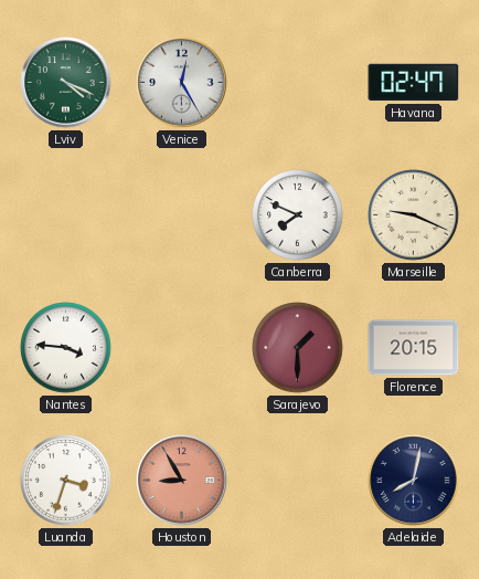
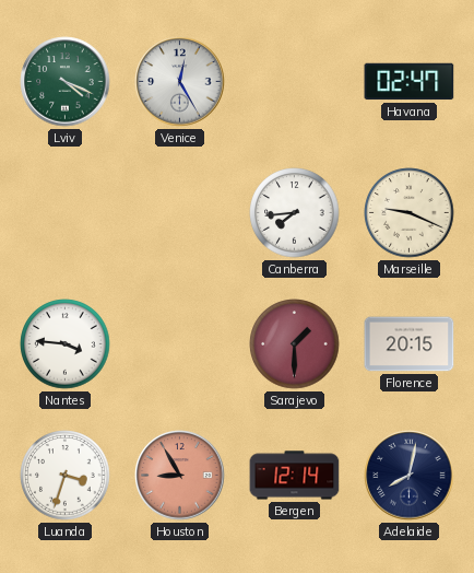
Canberra: 7:49 -> 7:44
Bergen: none -> 12:14
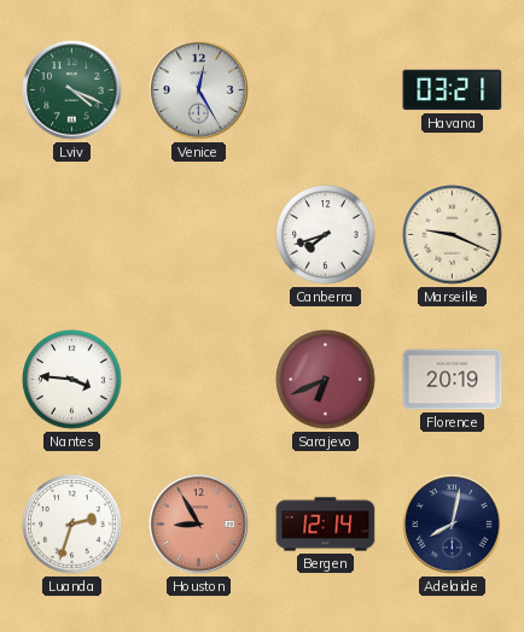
Havana: 02:47 -> 03:21
Canberra: 7:44 -> 7:42
Sarajevo: 1:30 -> 6:41
Florence: 20:15 -> 20:19
Luanda: 3:33 -> 2:33
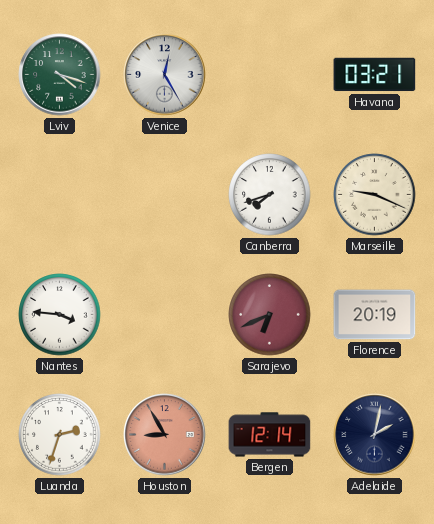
Lviv: 4:19 -> 4:18
Adelaide: 8:02 -> 2:02
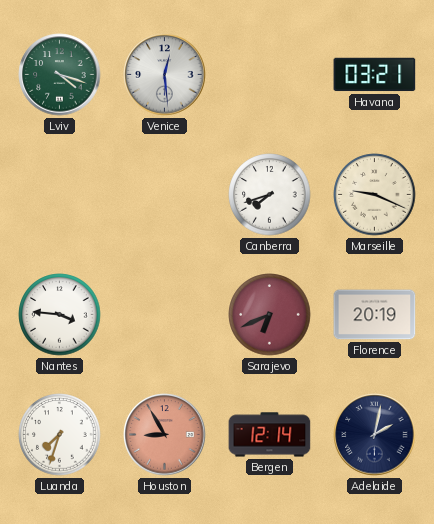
Venice: 12:25 -> 12:29
Luanda: 2:33 -> 7:33
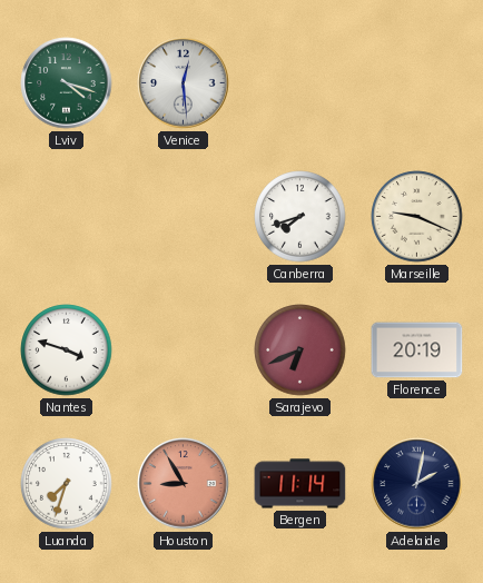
Havana: 03:21 -> none
Nantes: 3:46 -> 3:48
Bergen: 12:14 -> 11:14
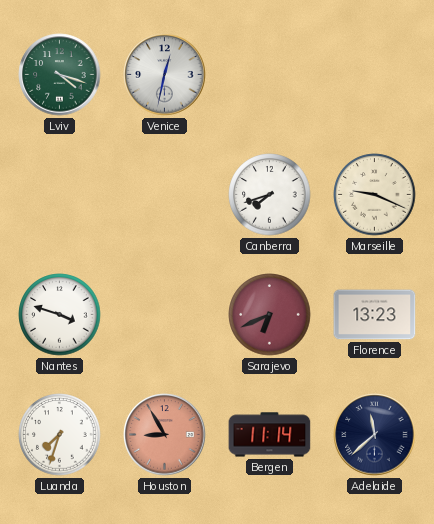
Venice: 12:29 -> 12:32
Florence: 20:19 -> 13:23
Adelaide: 2:02 -> 11:38
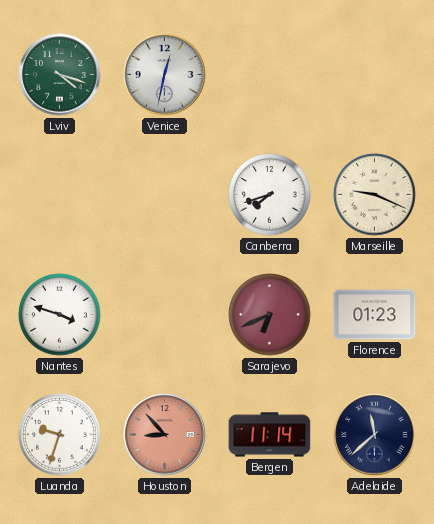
Florence: 13:23 -> 01:23
Luanda: 7:33 -> 9:33
Houston: 8:55 -> 8:53
